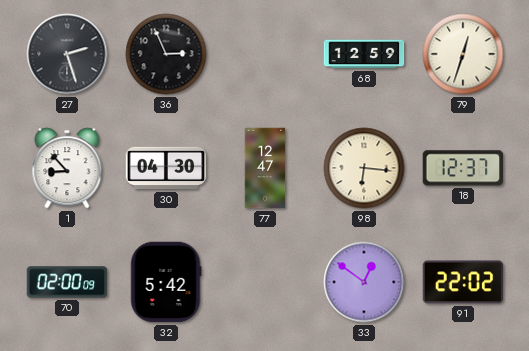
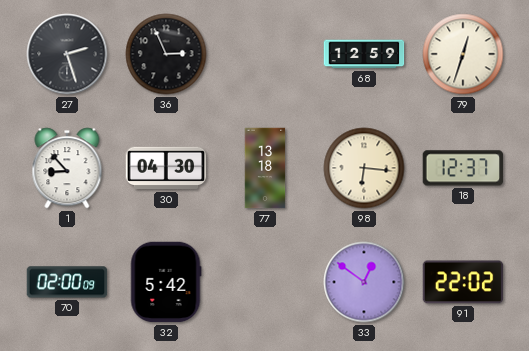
77: 12:47 -> 13:18
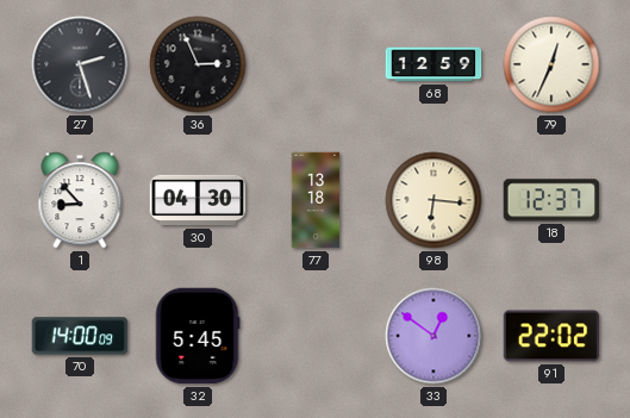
79: 12:33 -> 12:34
70: 02:00 -> 14:00
32: 5:42 -> 5:45
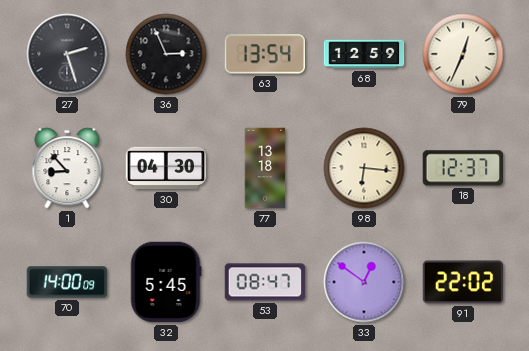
63: none -> 13:54
53: none -> 08:47
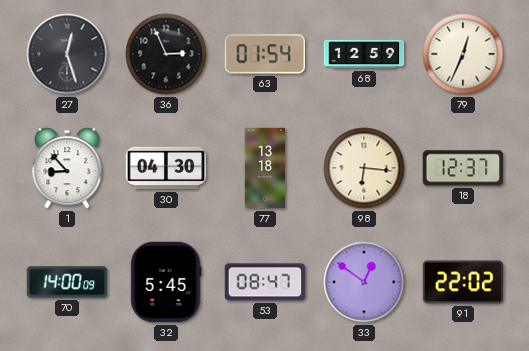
27: 2:27 -> 12:27
63: 13:54 -> 01:54
